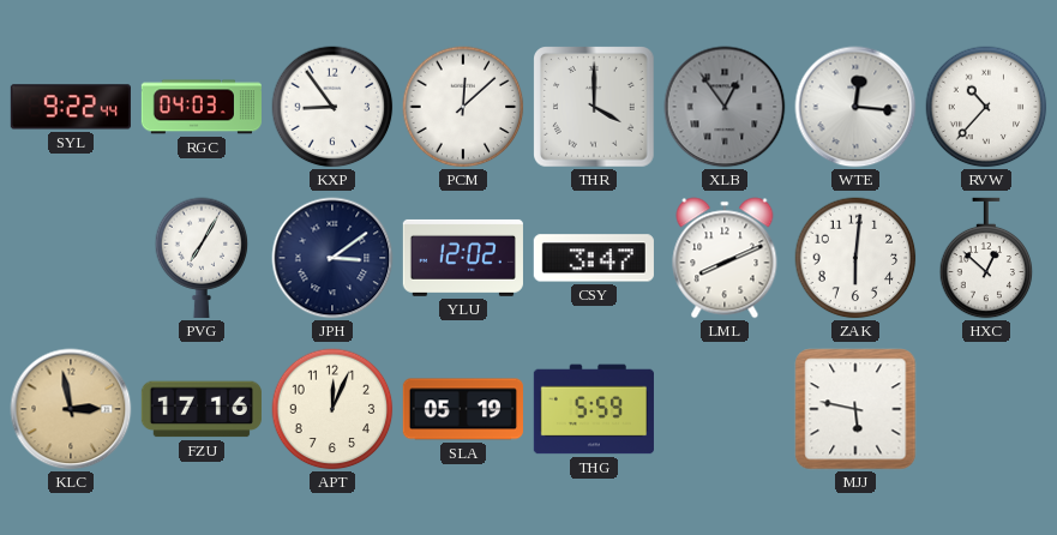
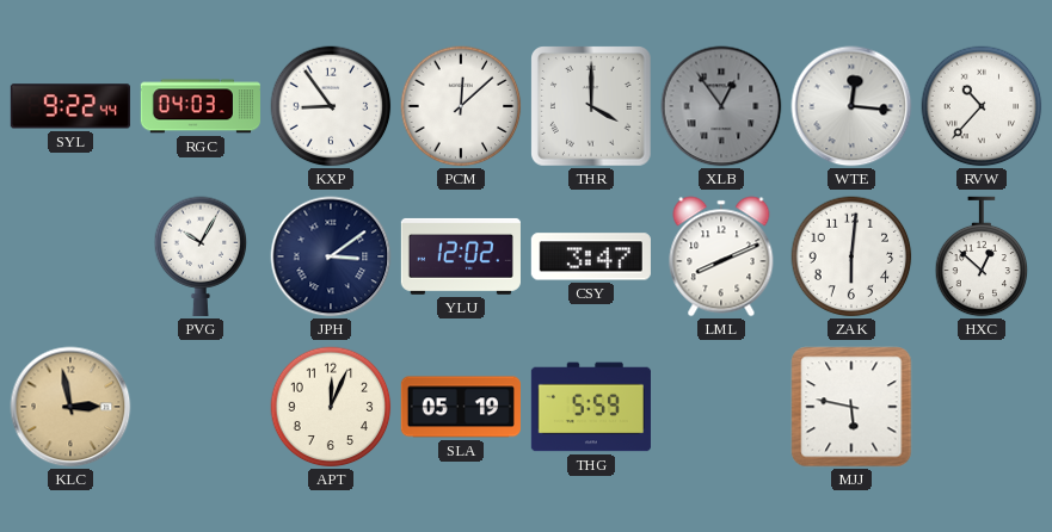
PVG: 7:05 -> 10:05
FZU: 17:16 -> none
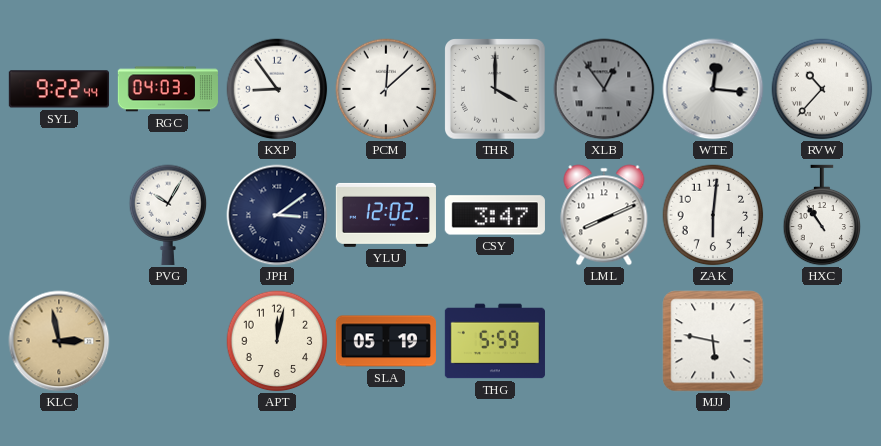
HXC: 12:52 -> 10:54
APT: 12:04 -> 12:02
